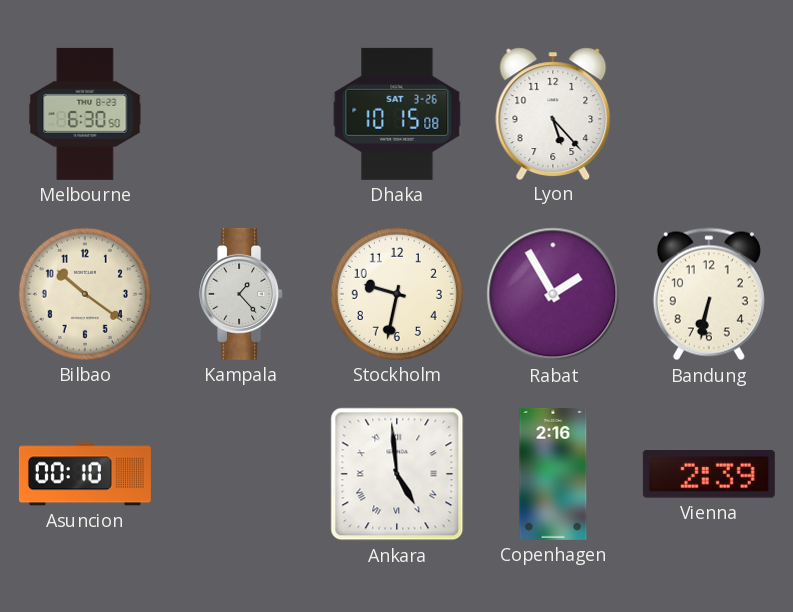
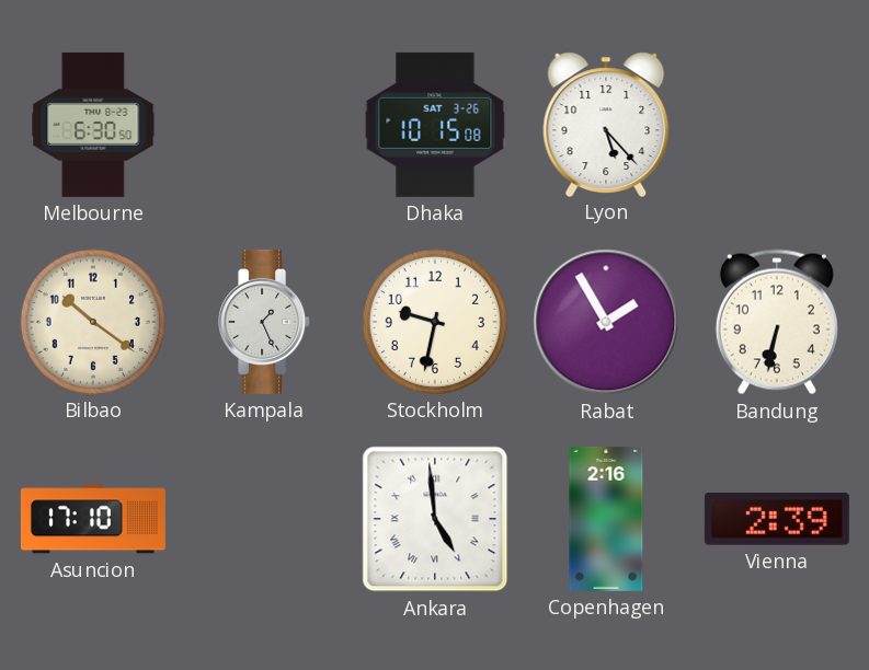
Kampala: 1:23 -> 1:26
Asuncion: 00:10 -> 17:10
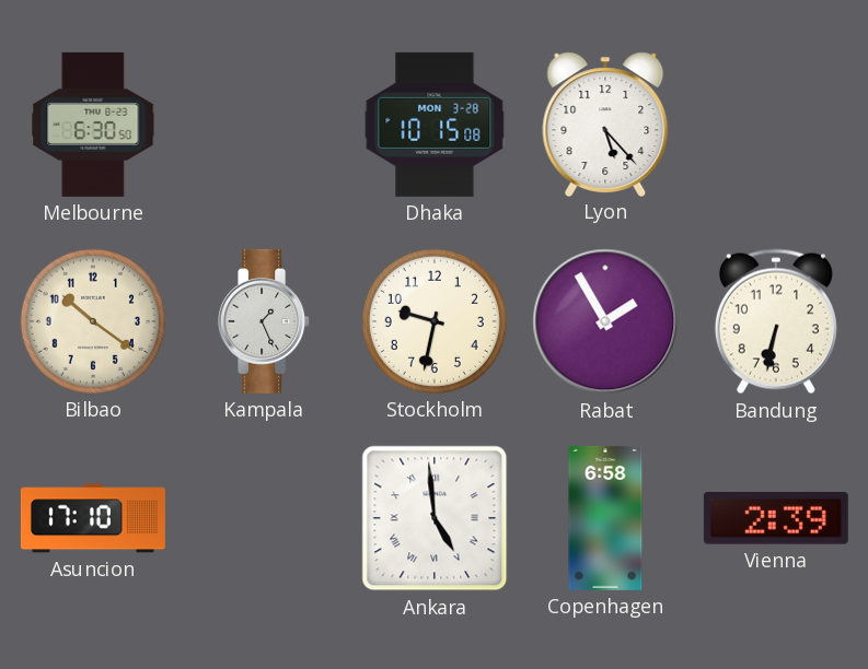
Dhaka date: SAT 3-26 -> MON 3-28
Copenhagen: 2:16 -> 6:58
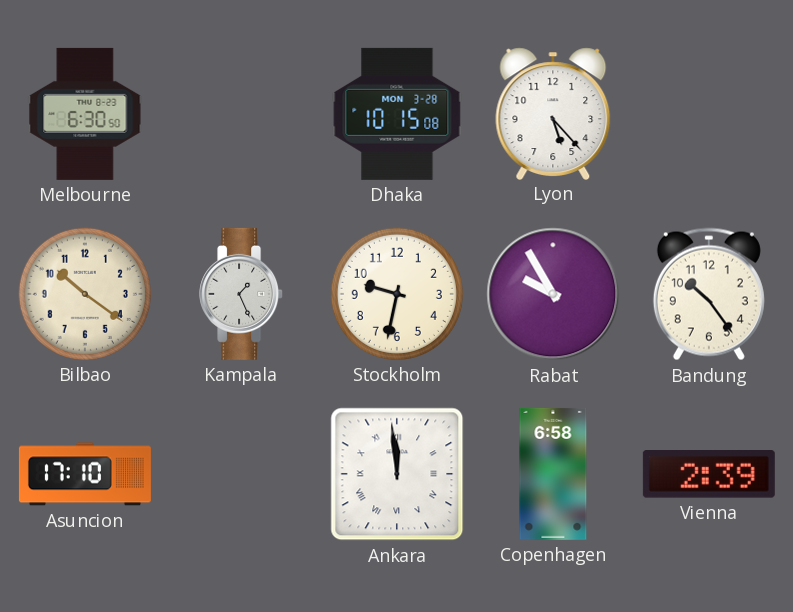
Rabat: 1:55 -> 9:55
Bandung: 6:32 -> 10:24
Ankara: 4:59 -> 11:59
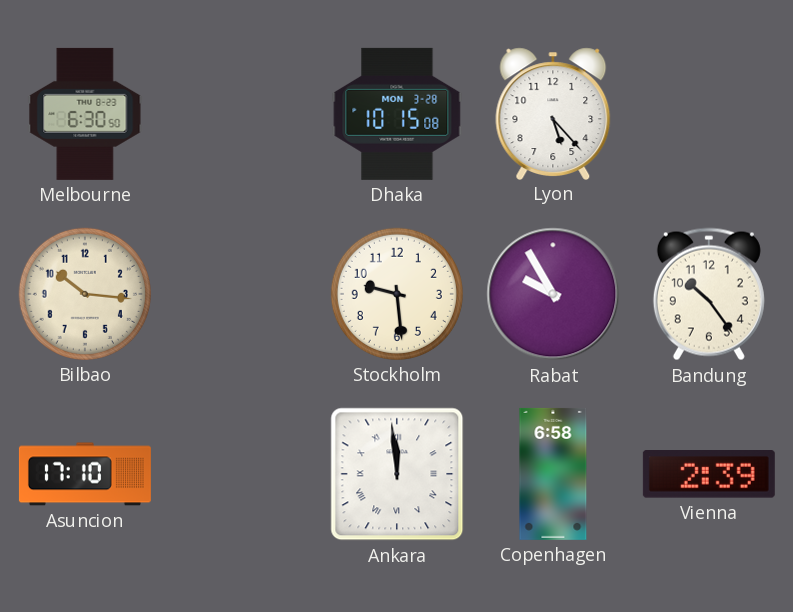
Bilbao: 10:21 -> 10:16
Kampala: 1:26 -> none
Stockholm: 9:32 -> 9:29
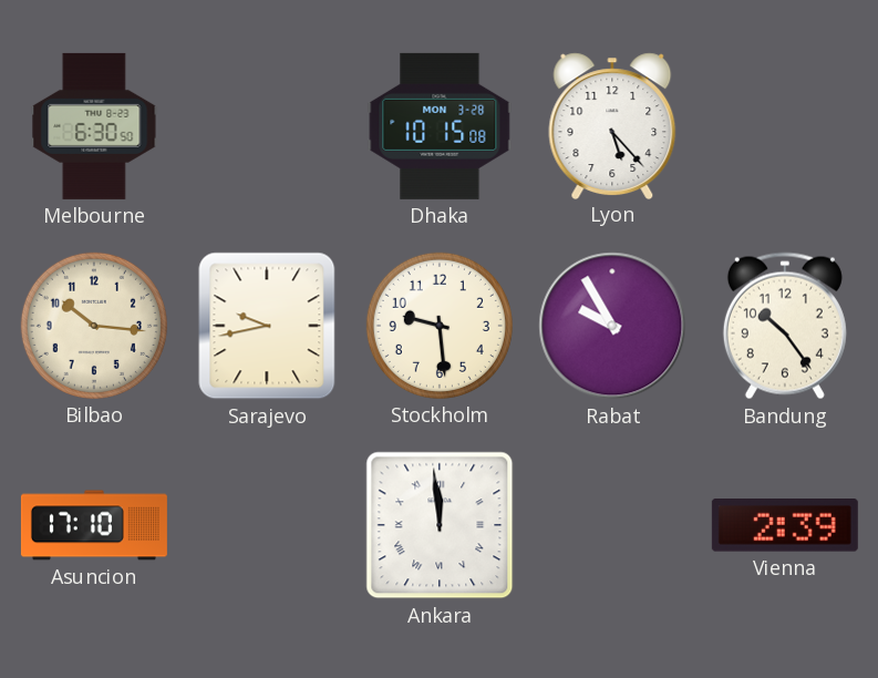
Sarajevo: none -> 9:43
Copenhagen: 6:58 -> none
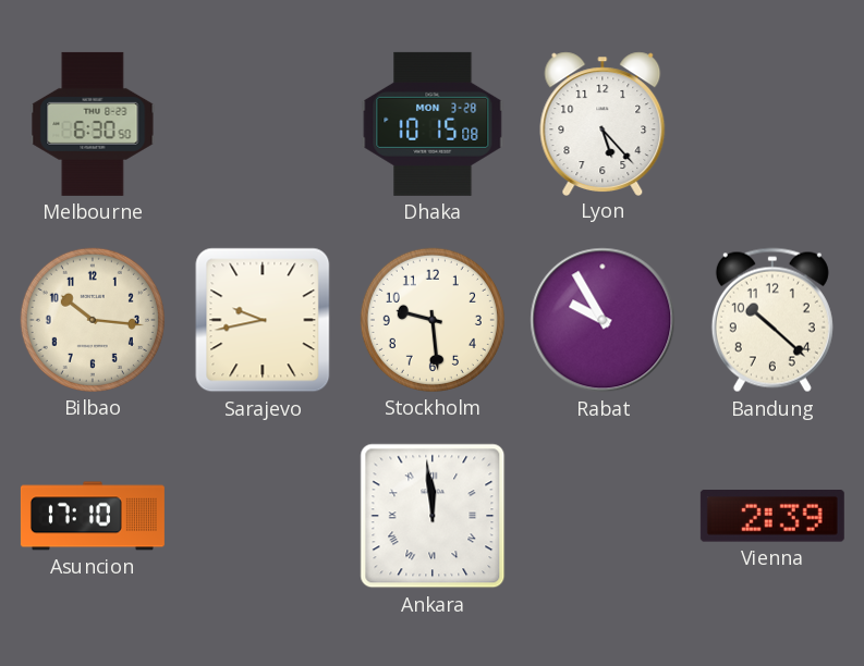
Bandung: 10:24 -> 10:22
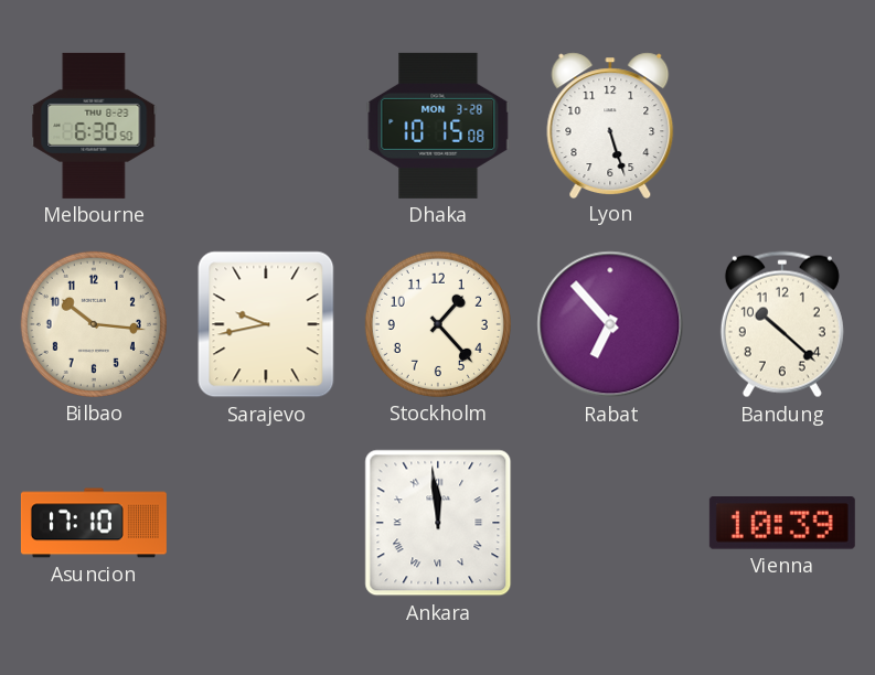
Lyon: 5:23 -> 5:27
Stockholm: 9:29 -> 1:23
Rabat: 9:55 -> 6:53
Vienna: 2:39 -> 10:39
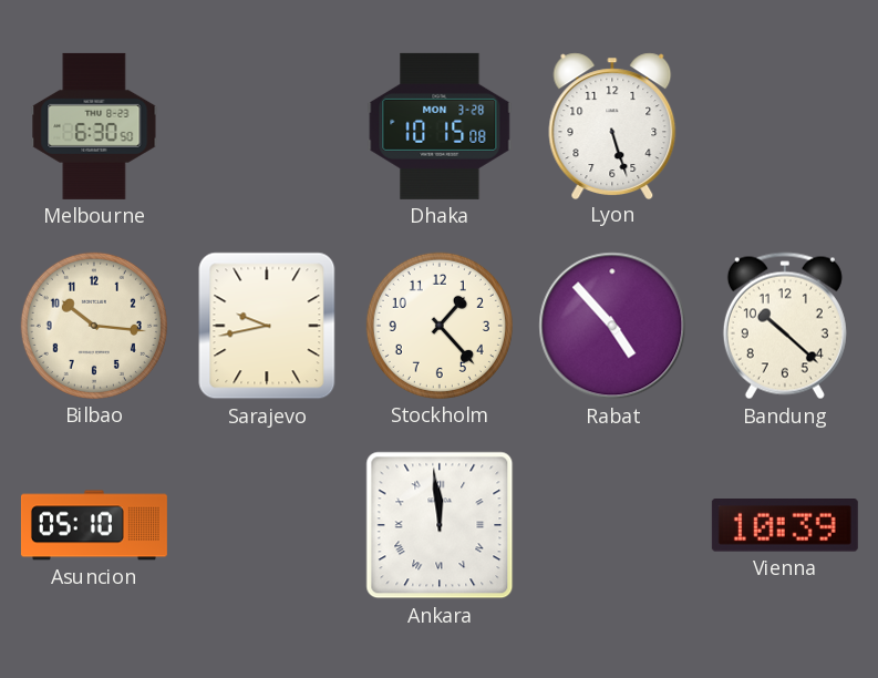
Rabat: 6:53 -> 4:53
Asuncion: 17:10 -> 05:10
